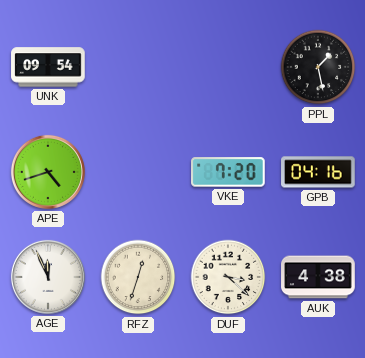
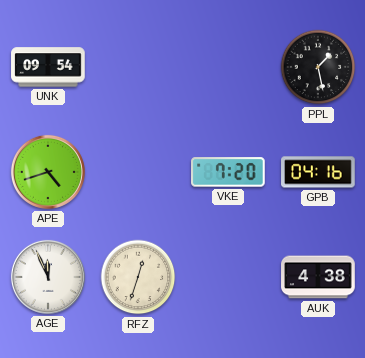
DUF: 3:22 -> none
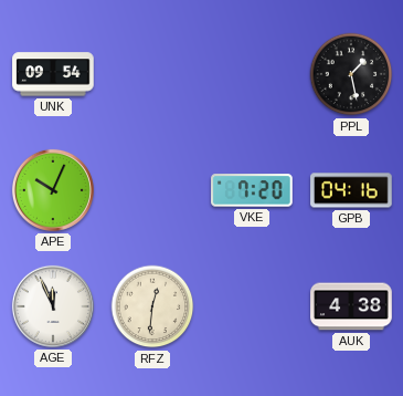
APE: 4:42 -> 10:04
RFZ: 12:33 -> 12:31
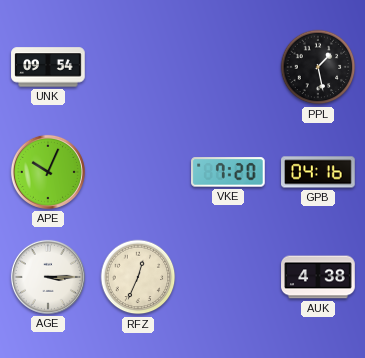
AGE: 11:56 -> 3:15
RFZ: 12:31 -> 12:34
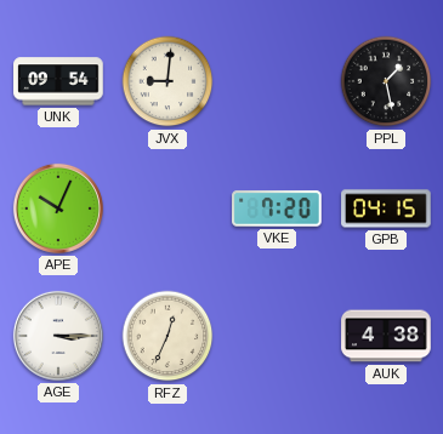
JVX: none -> 9:01
GPB: 04:16 -> 04:15
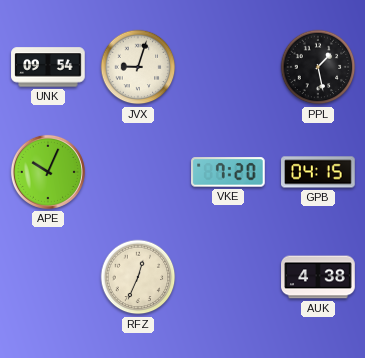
JVX: 9:01 -> 9:03
AGE: 3:15 -> none
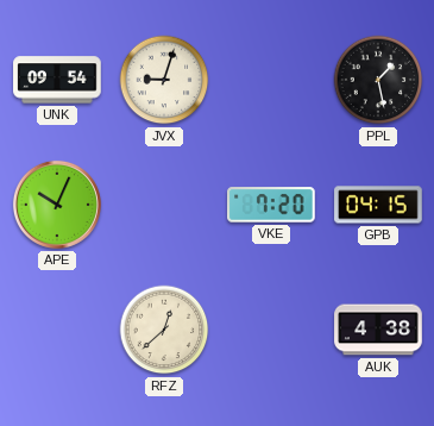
RFZ: 12:34 -> 12:38
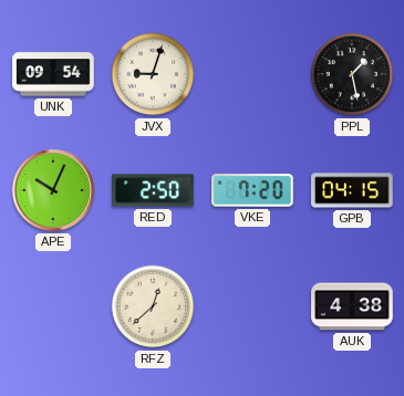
RED: none -> 2:50
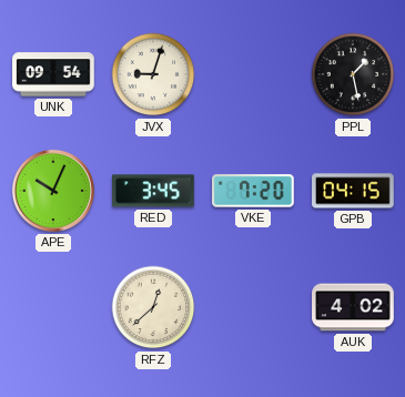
RED: 2:50 -> 3:45
AUK: 4:38 -> 4:02
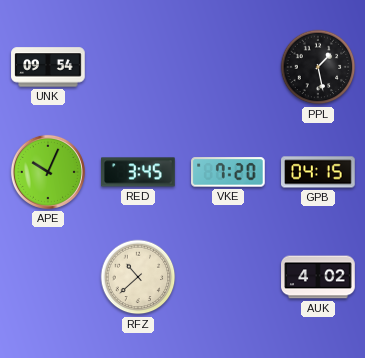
JVX: 9:03 -> none
RFZ: 12:38 -> 10:38
